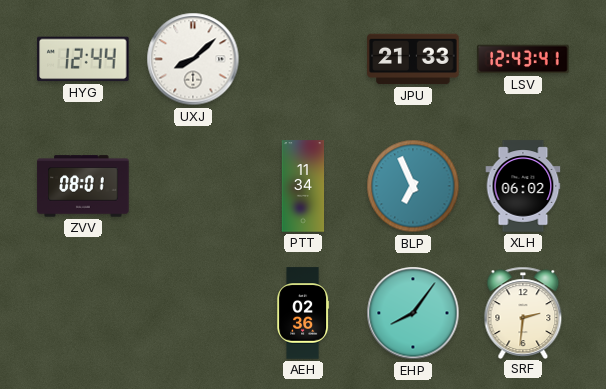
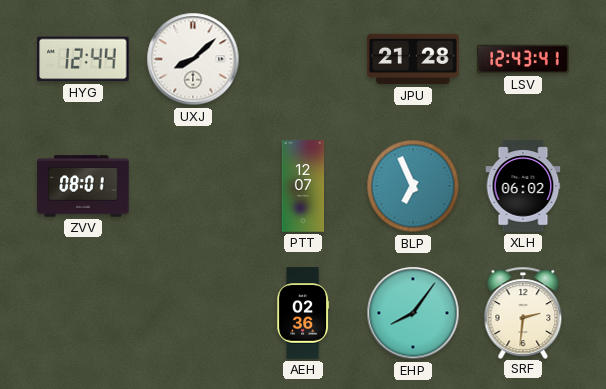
JPU: 21:33 -> 21:28
PTT: 11:34 -> 12:07
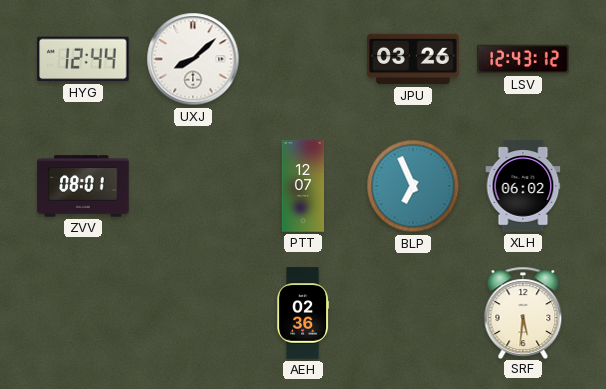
JPU: 21:28 -> 03:26
LSV: 12:43:41 -> 12:43:12
EHP: 8:06 -> none
SRF: 2:31 -> 5:31
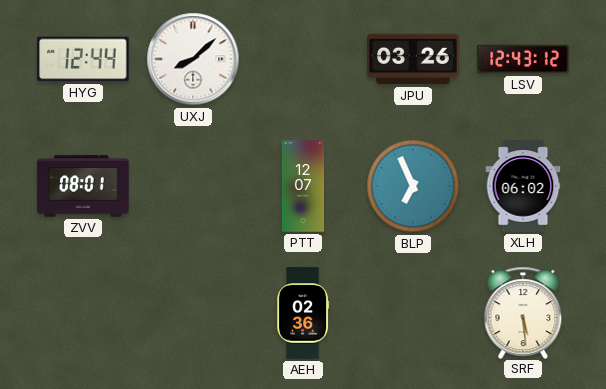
SRF: 5:31 -> 5:29
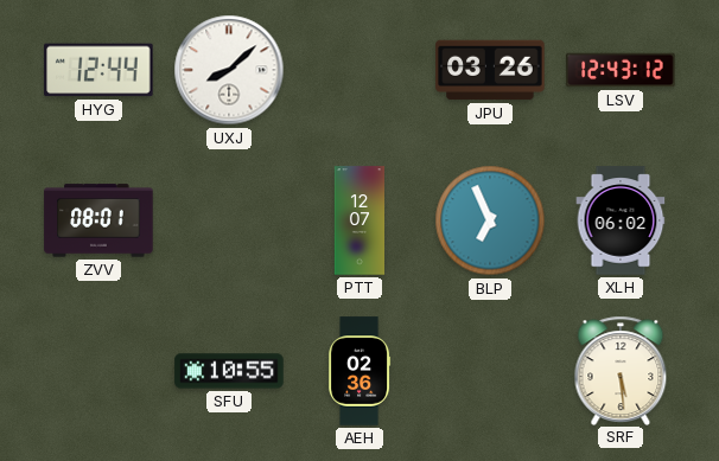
SFU: none -> 10:55
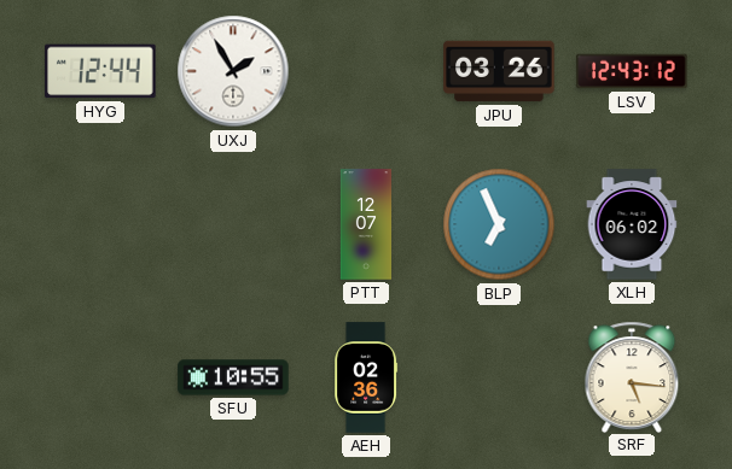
UXJ: 8:08 -> 1:55
ZVV: 08:01 -> none
SRF: 5:29 -> 5:16
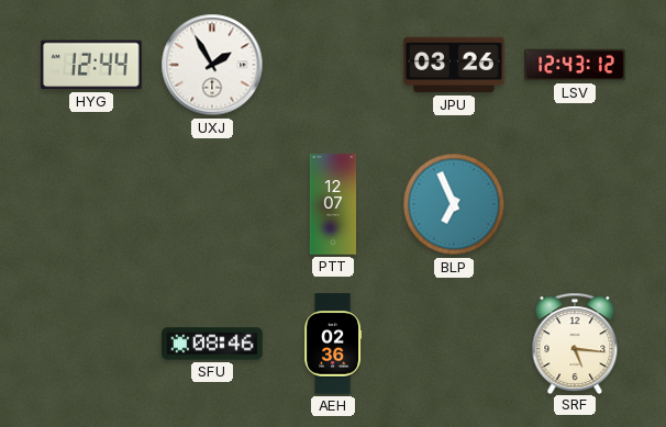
XLH: 06:02 -> none
SFU: 10:55 -> 08:46
